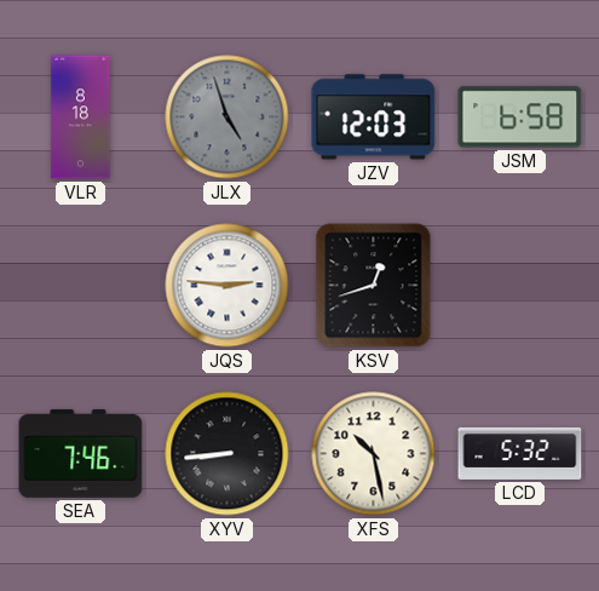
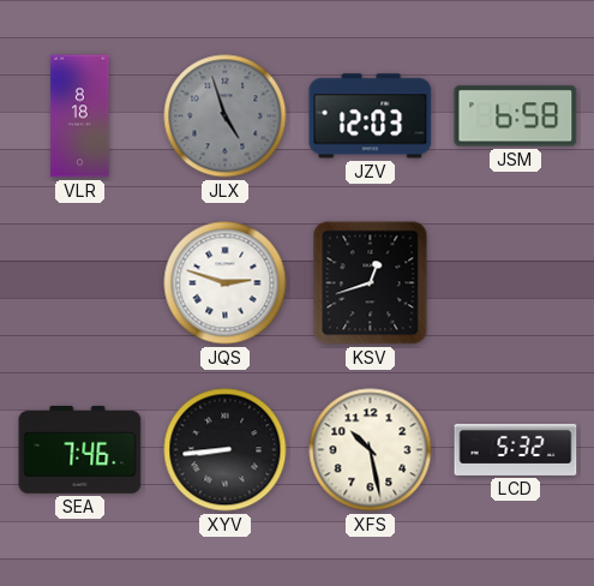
JQS: 2:46 -> 2:48
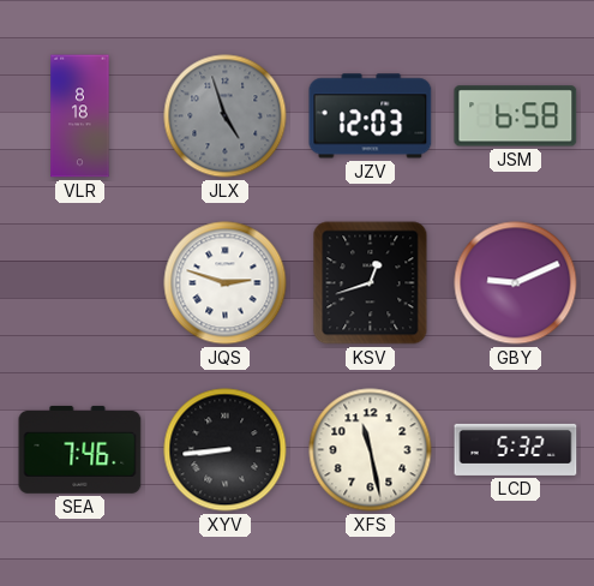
GBY: none -> 9:11
XFS: 10:28 -> 11:28
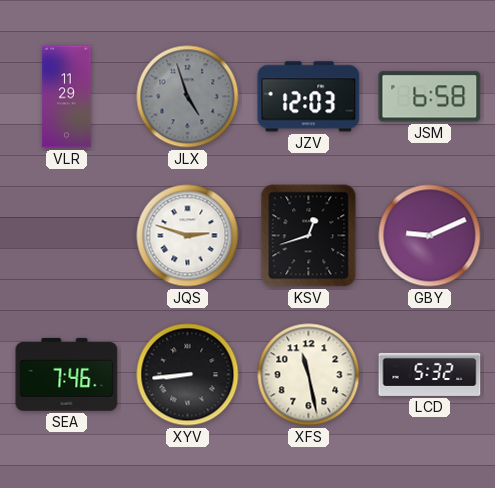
VLR: 8:18 -> 11:29
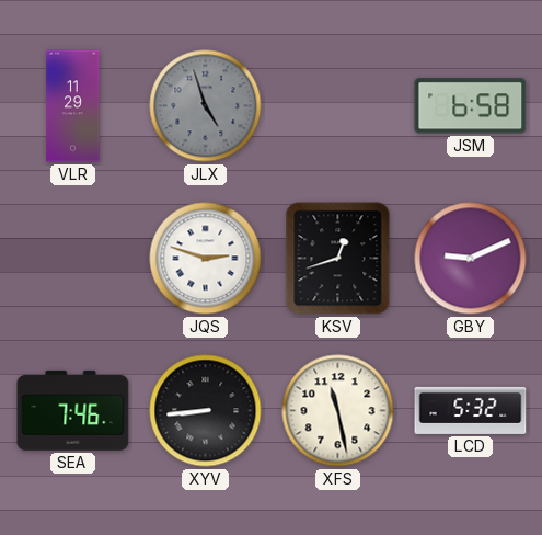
JZV: 12:03 -> none
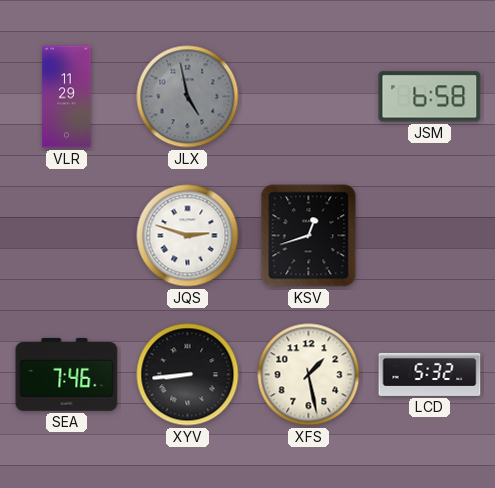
JLX: 4:57 -> 4:58
GBY: 9:11 -> none
XFS: 11:28 -> 1:28
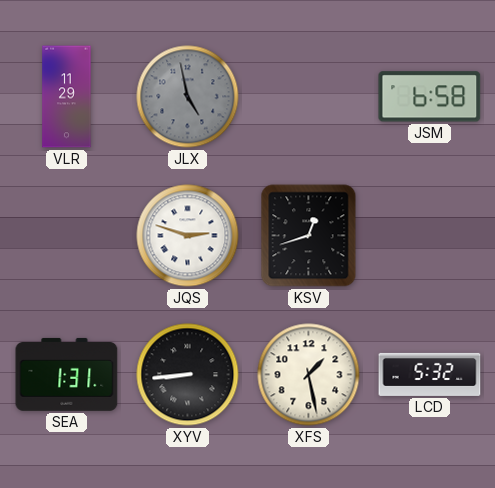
SEA: 7:46 -> 1:31
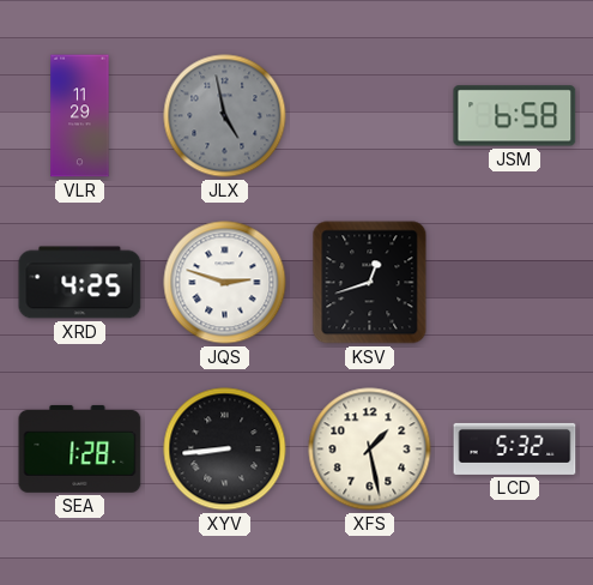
XRD: none -> 4:25
SEA: 1:31 -> 1:28
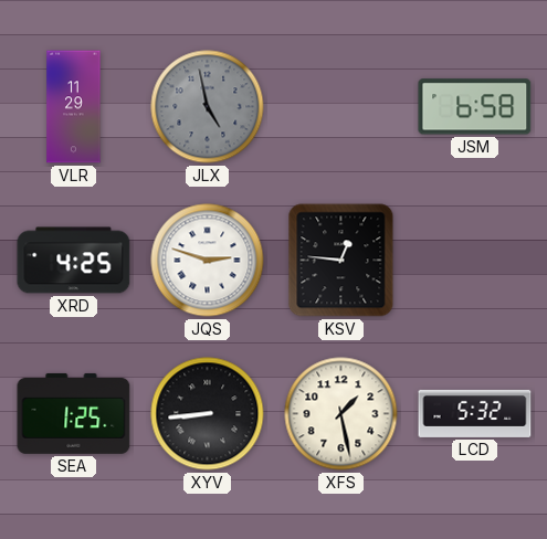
KSV: 12:42 -> 12:46
SEA: 1:28 -> 1:25
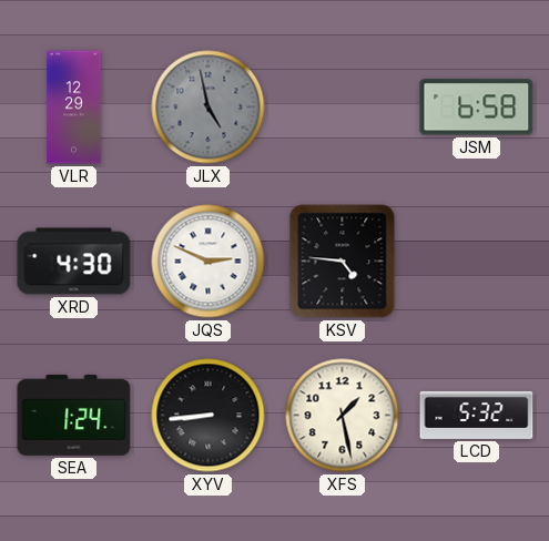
VLR: 11:29 -> 12:29
XRD: 4:25 -> 4:30
JQS: 2:48 -> 2:49
KSV: 12:46 -> 4:46
SEA: 1:25 -> 1:24
